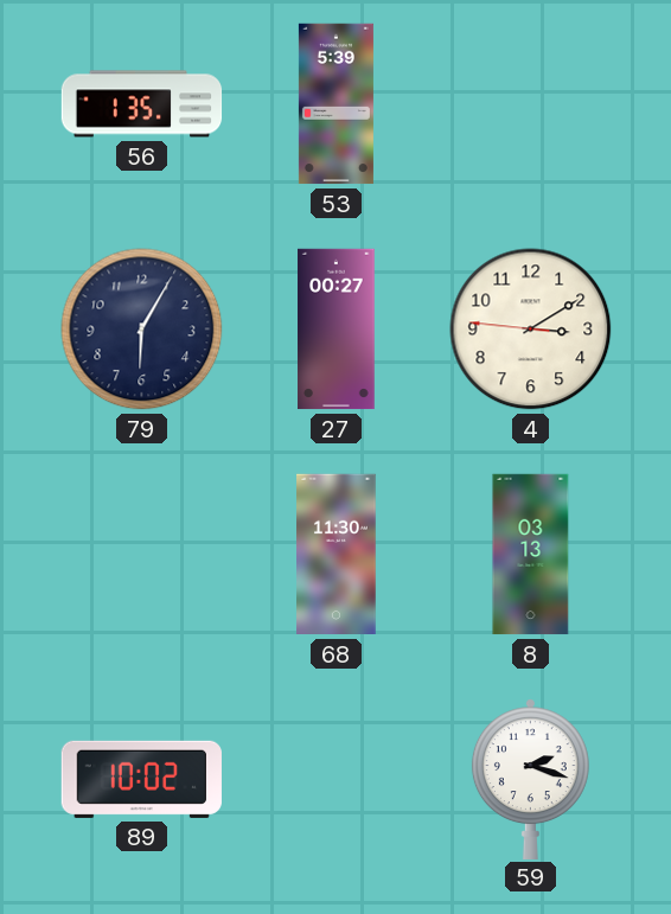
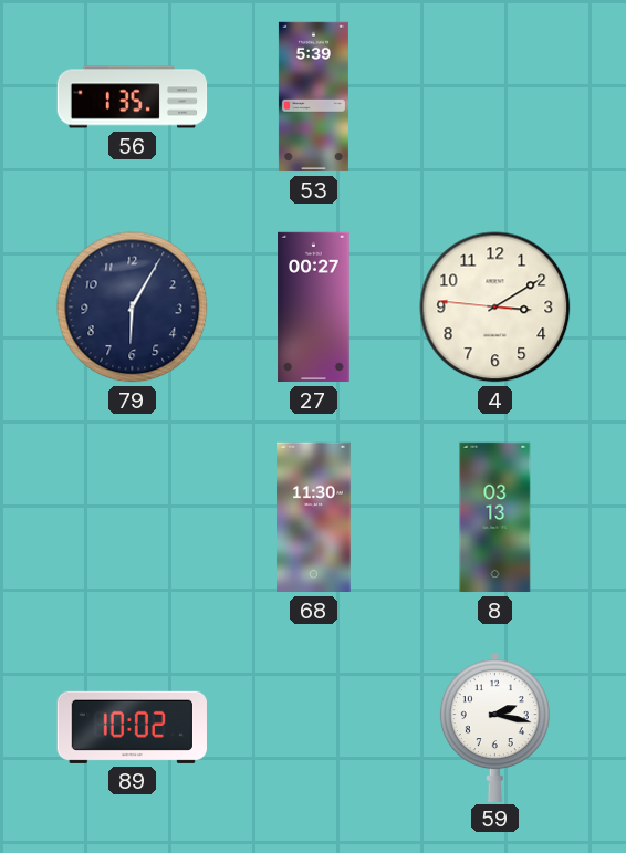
59: 2:18 -> 2:17
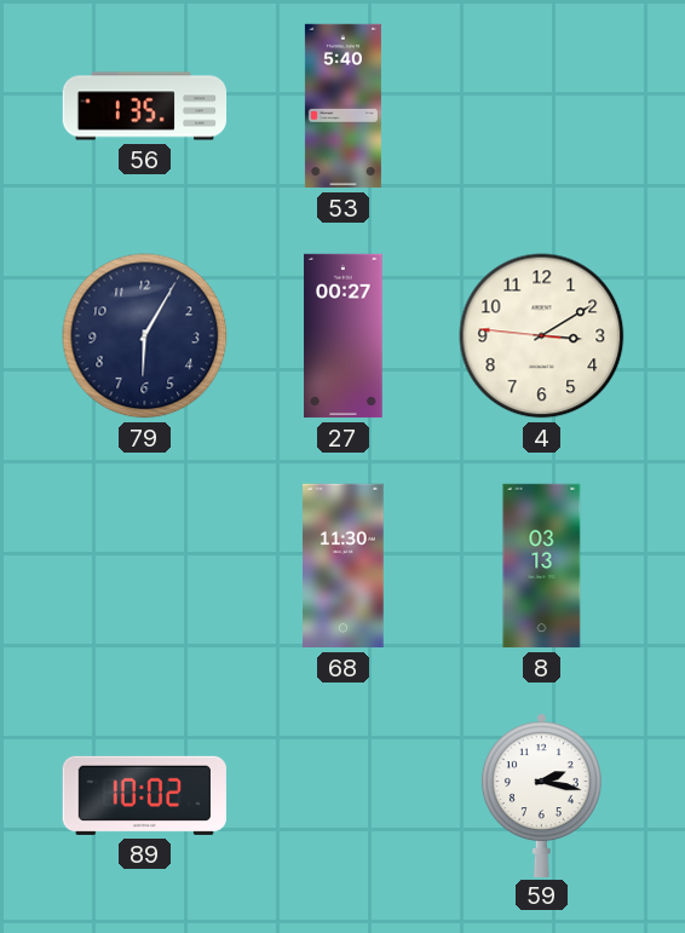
53: 5:39 -> 5:40
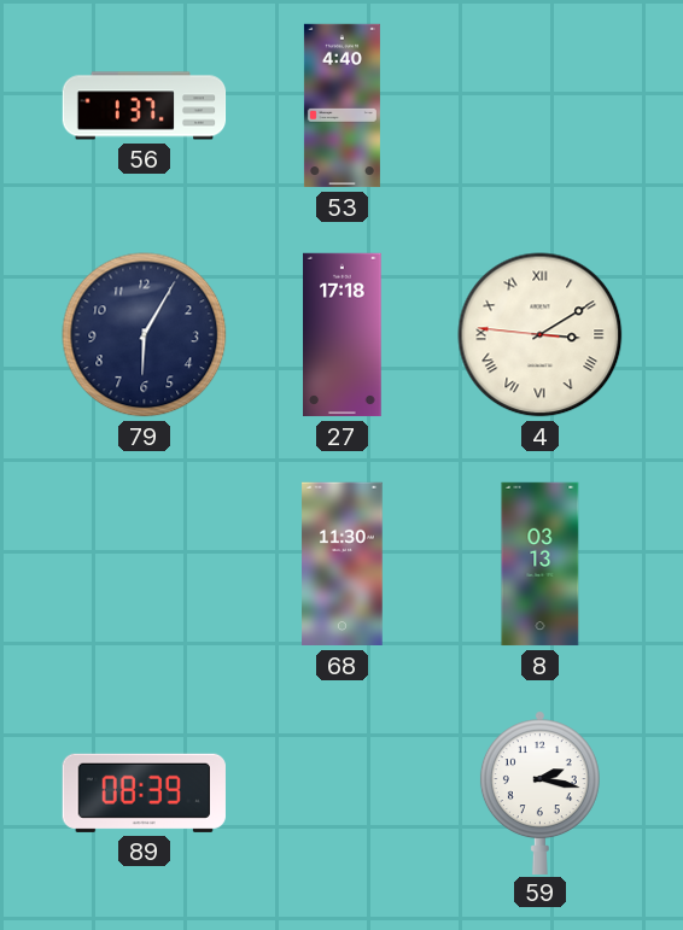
56: 1:35 -> 1:37
53: 5:40 -> 4:40
27: 00:27 -> 17:18
4 numerals: Arabic -> Roman
89: 10:02 -> 08:39
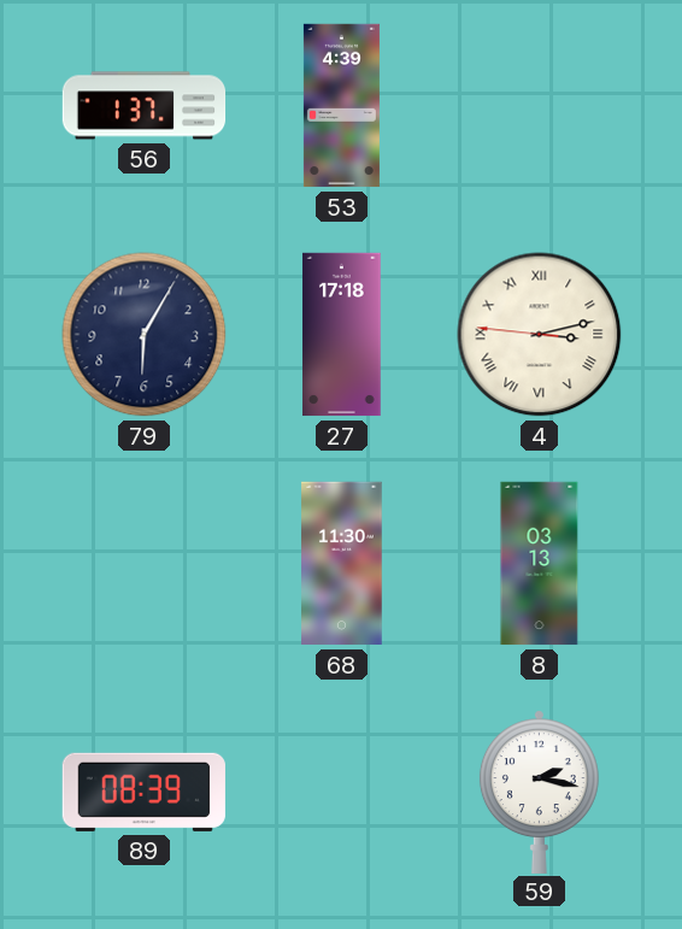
53: 4:40 -> 4:39
4: 3:09 -> 3:12
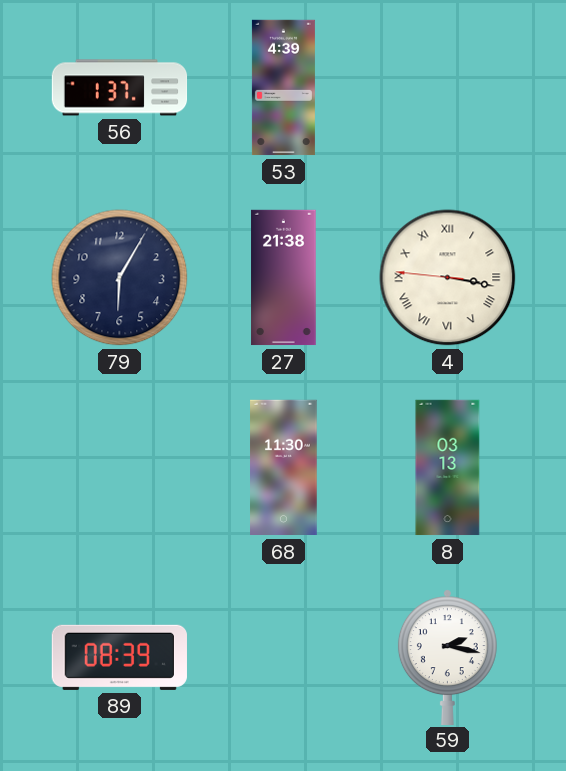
27: 17:18 -> 21:38
4: 3:12 -> 3:16
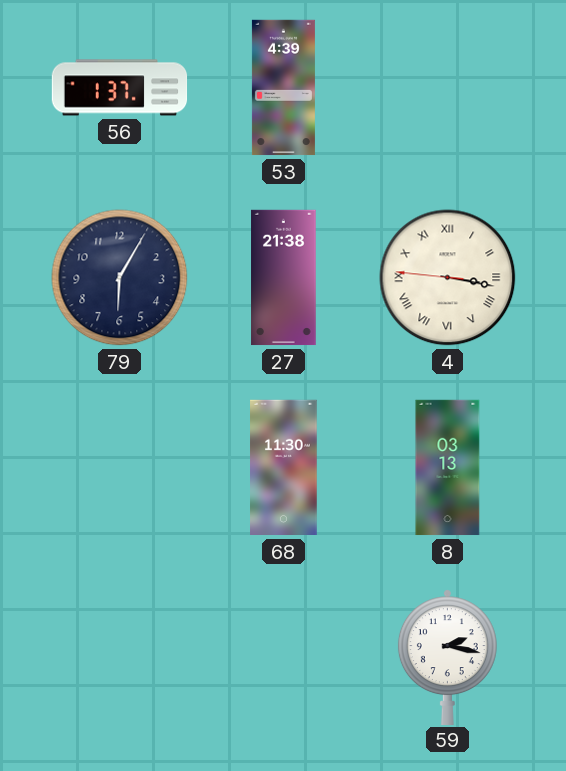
89: 08:39 -> none
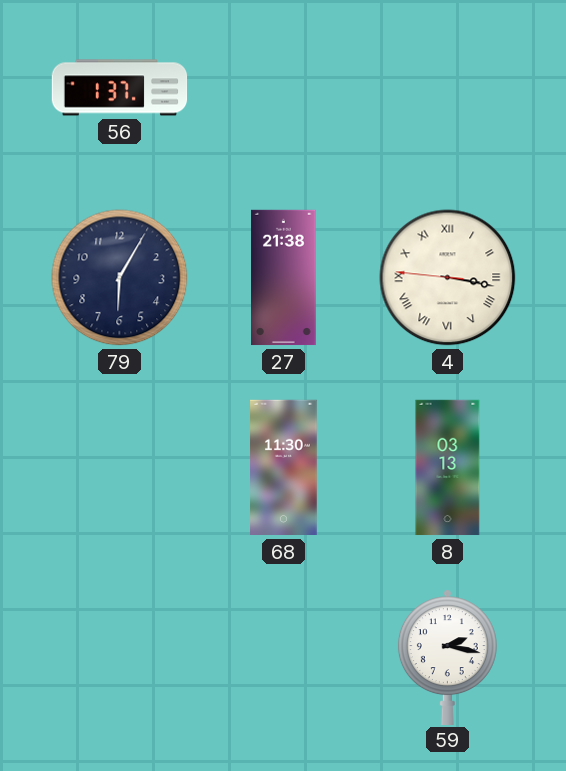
53: 4:39 -> none
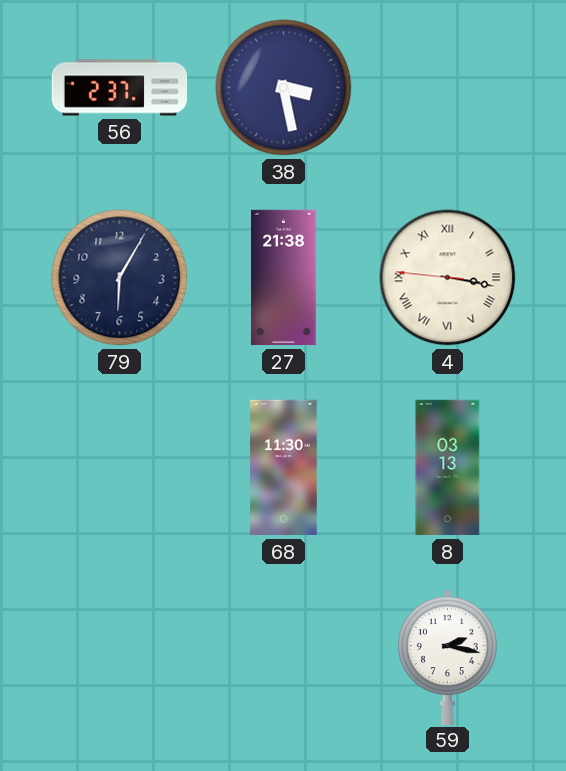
56: 1:37 -> 2:37
38: none -> 3:28
